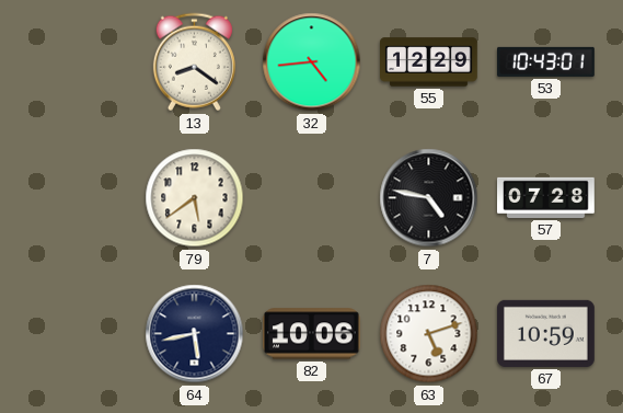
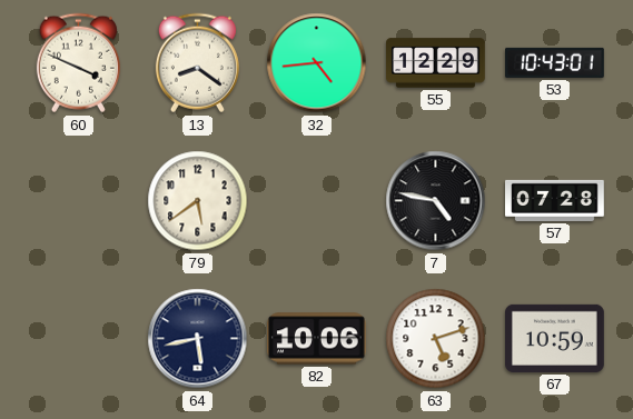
60: none -> 3:49
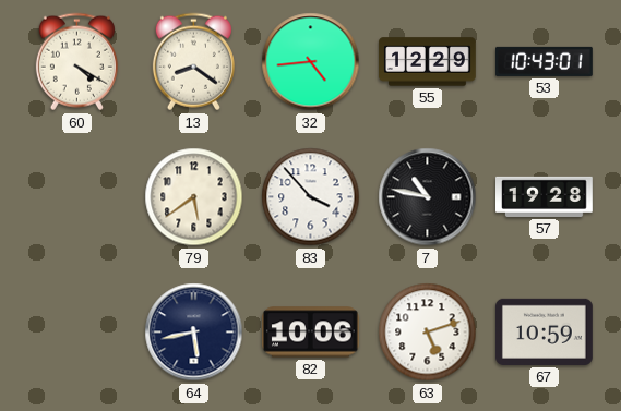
60: 3:49 -> 4:20
83: none -> 3:53
7: 4:47 -> 10:47
57: 07:28 -> 19:28
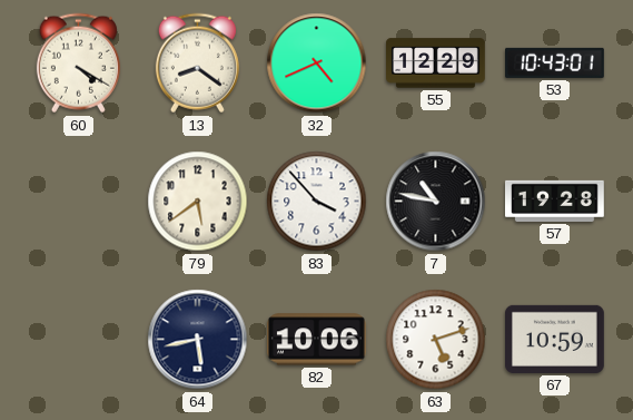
32: 4:44 -> 4:41
